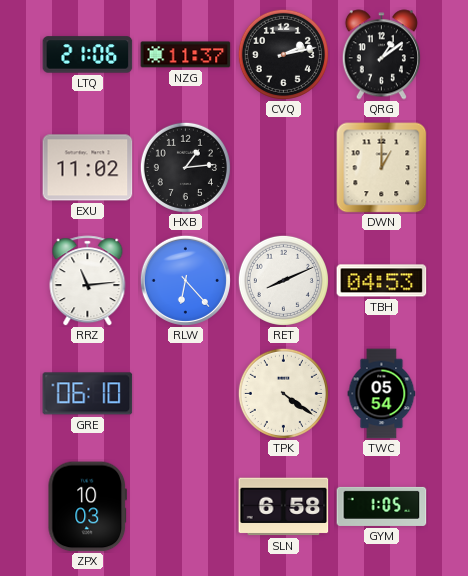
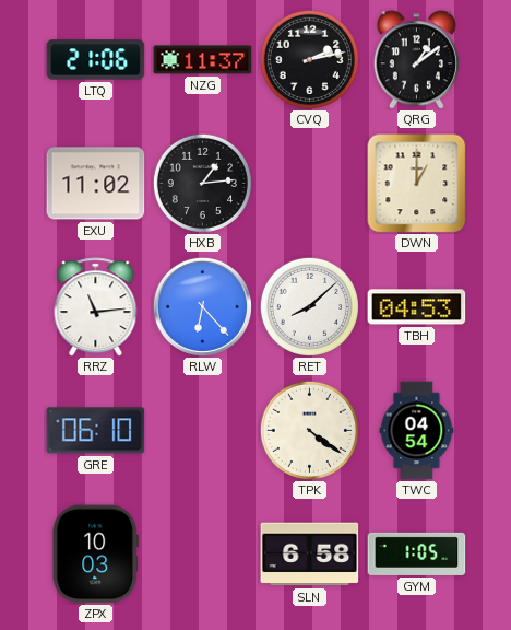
RET: 8:11 -> 8:08
TWC: 05:54 -> 04:54
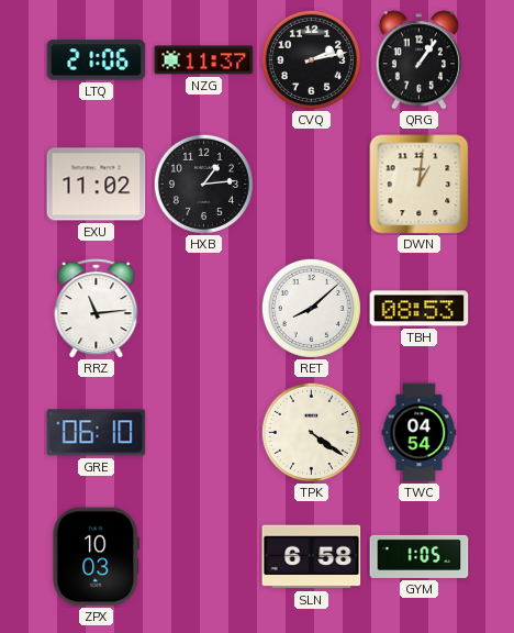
QRG: 1:09 -> 1:06
DWN: 1:00 -> 1:01
RLW: 6:23 -> none
TBH: 04:53 -> 08:53
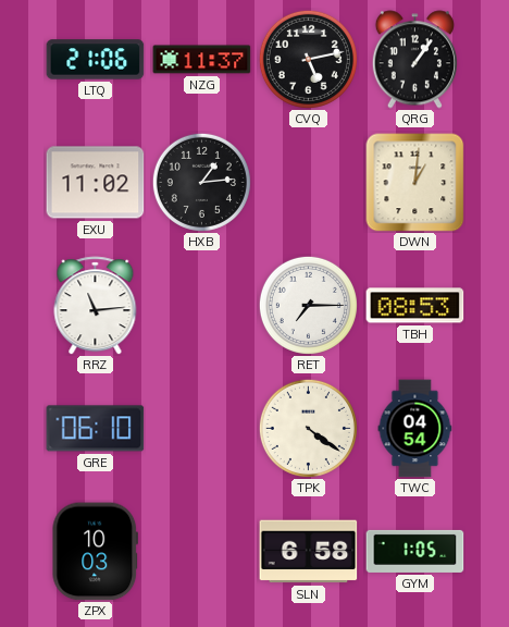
CVQ: 2:13 -> 5:13
RET: 8:08 -> 7:15
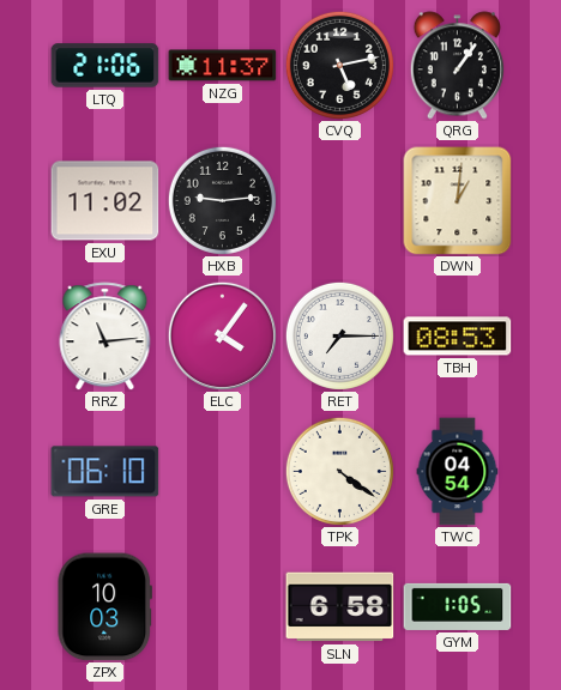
HXB: 1:14 -> 9:14
ELC: none -> 4:06
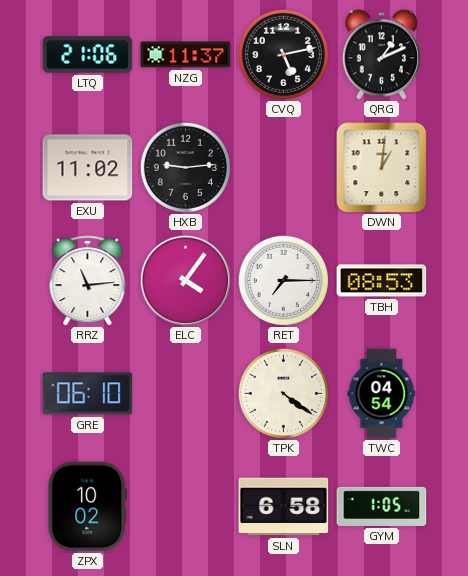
QRG: 1:06 -> 1:11
ZPX: 10:03 -> 10:02
